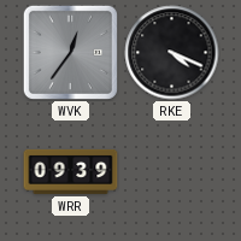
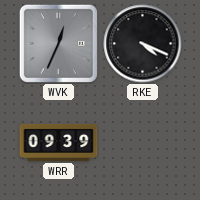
WVK: 12:36 -> 12:34
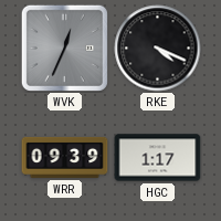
HGC: none -> 1:17
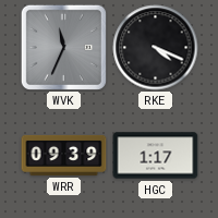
WVK: 12:34 -> 11:34
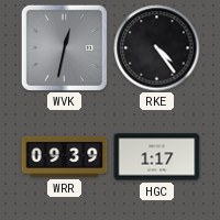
WVK: 11:34 -> 12:32
RKE: 4:19 -> 4:24
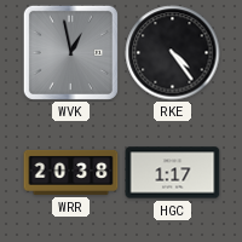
WVK: 12:32 -> 12:58
WRR: 09:39 -> 20:38
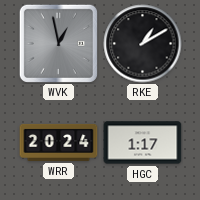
RKE: 4:24 -> 1:10
WRR: 20:38 -> 20:24
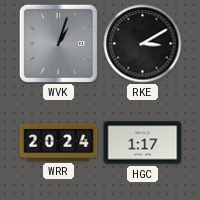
WVK: 12:58 -> 1:03
RKE: 1:10 -> 3:10
